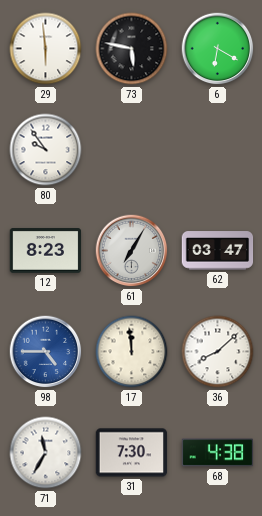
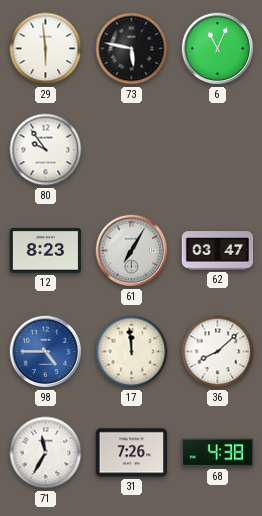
6: 6:20 -> 11:04
31: 7:30 -> 7:26
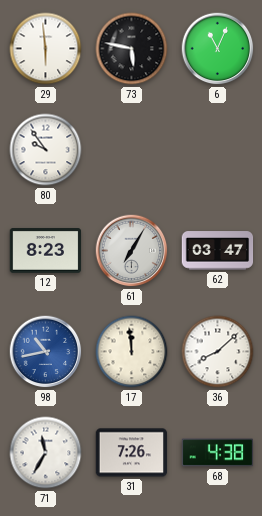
98: 4:45 -> 10:43
